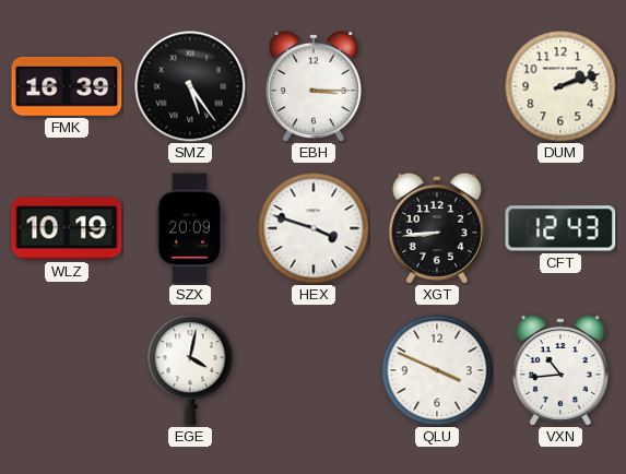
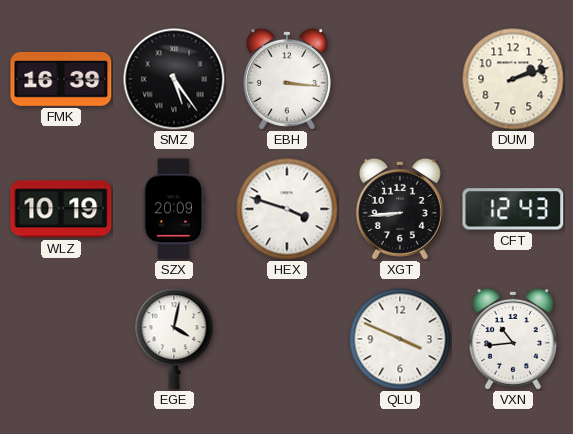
EBH: 3:15 -> 3:16
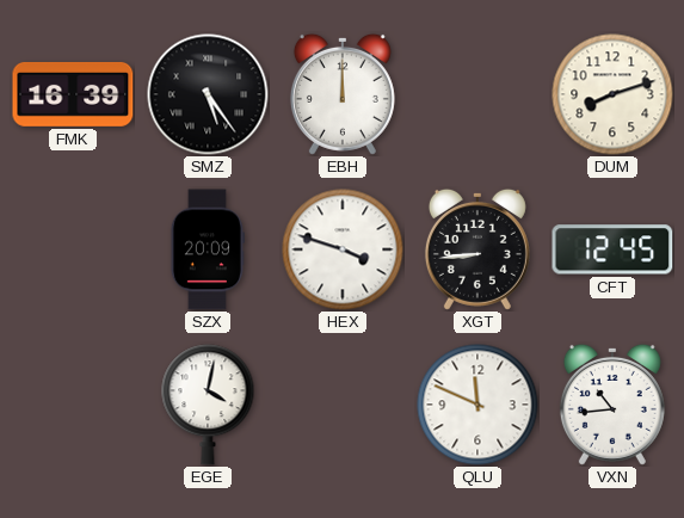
EBH: 3:16 -> 12:00
DUM: 2:12 -> 8:12
WLZ: 10:19 -> none
CFT: 12:43 -> 12:45
QLU: 3:49 -> 11:49
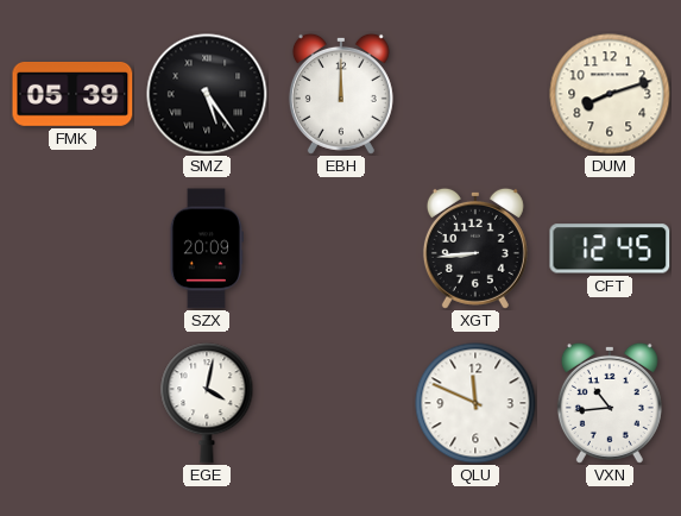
FMK: 16:39 -> 05:39
HEX: 3:48 -> none
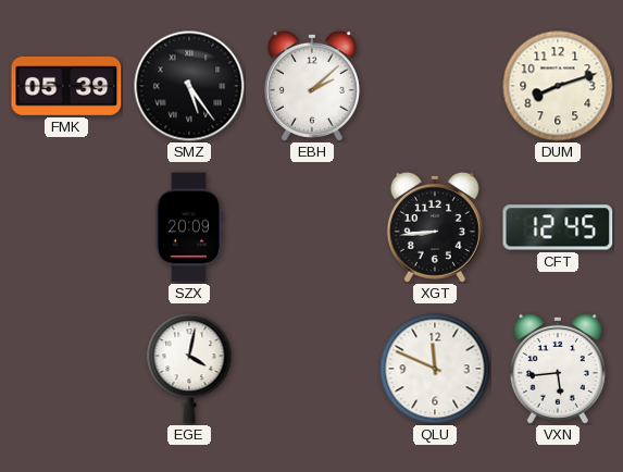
EBH: 12:00 -> 2:08
VXN: 10:44 -> 5:44
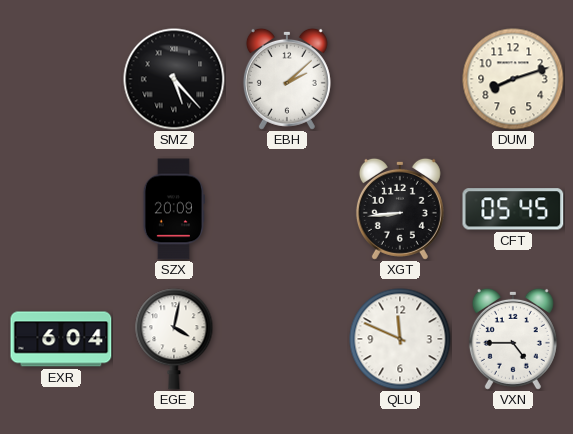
FMK: 05:39 -> none
SMZ: 5:24 -> 5:23
CFT: 12:45 -> 05:45
EXR: none -> 6:04
VXN: 5:44 -> 4:45
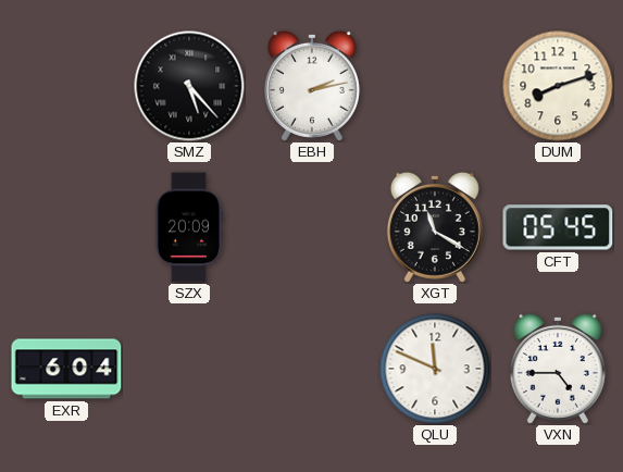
EBH: 2:08 -> 2:13
XGT: 8:44 -> 11:20
EGE: 4:02 -> none
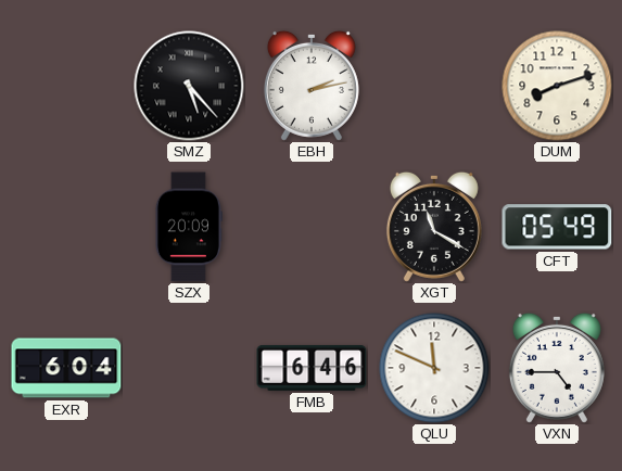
CFT: 05:45 -> 05:49
FMB: none -> 6:46
